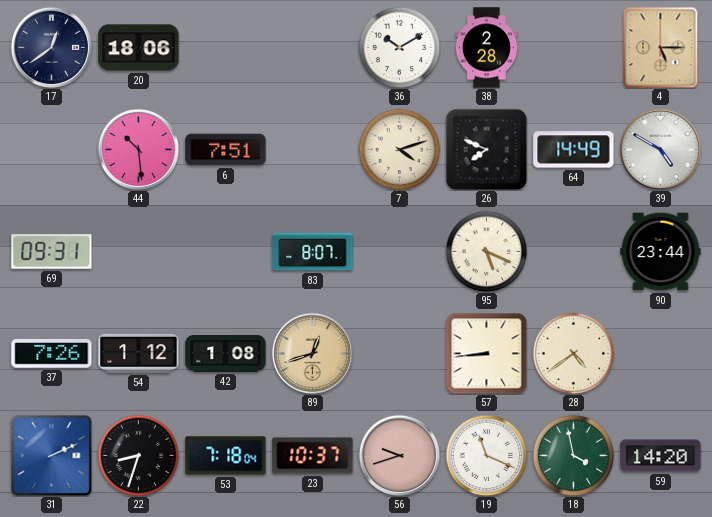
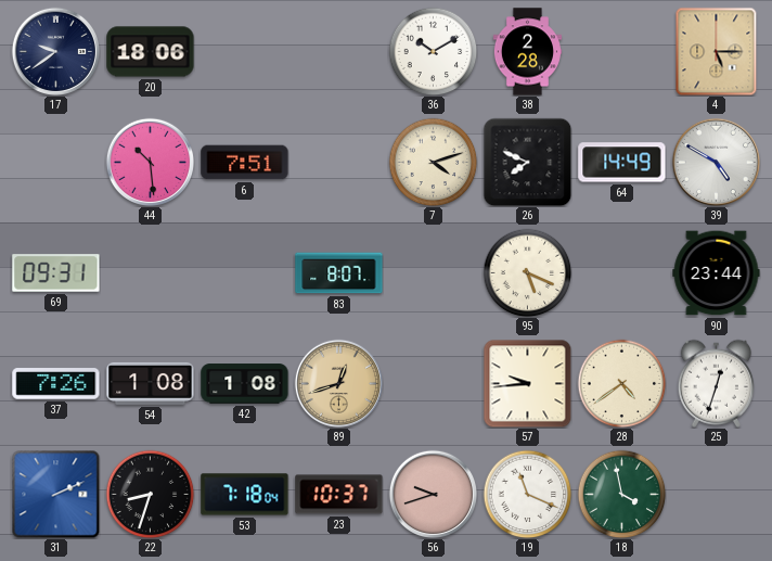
17: 12:39 -> 9:39
54: 1:12 -> 1:08
57: 8:44 -> 9:44
25: none -> 12:33
59: 14:20 -> none
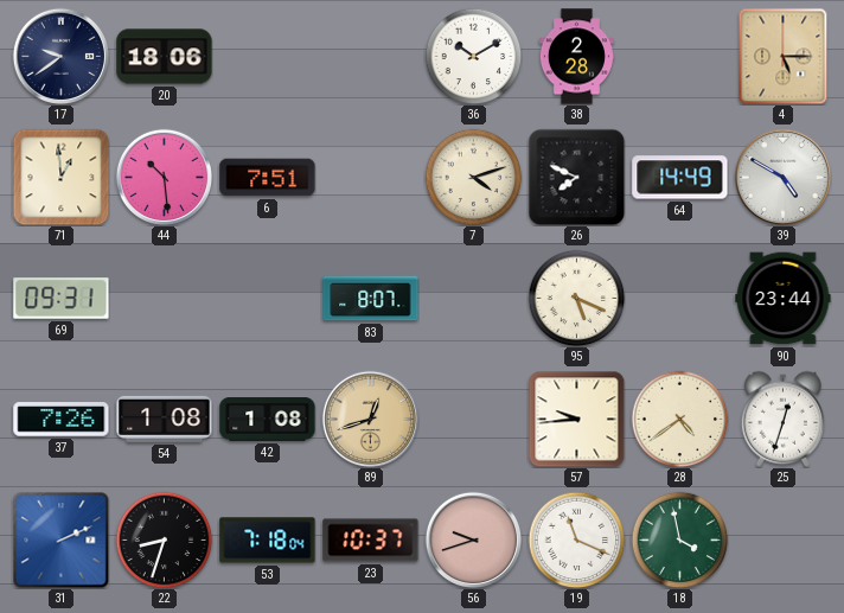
71: none -> 12:59
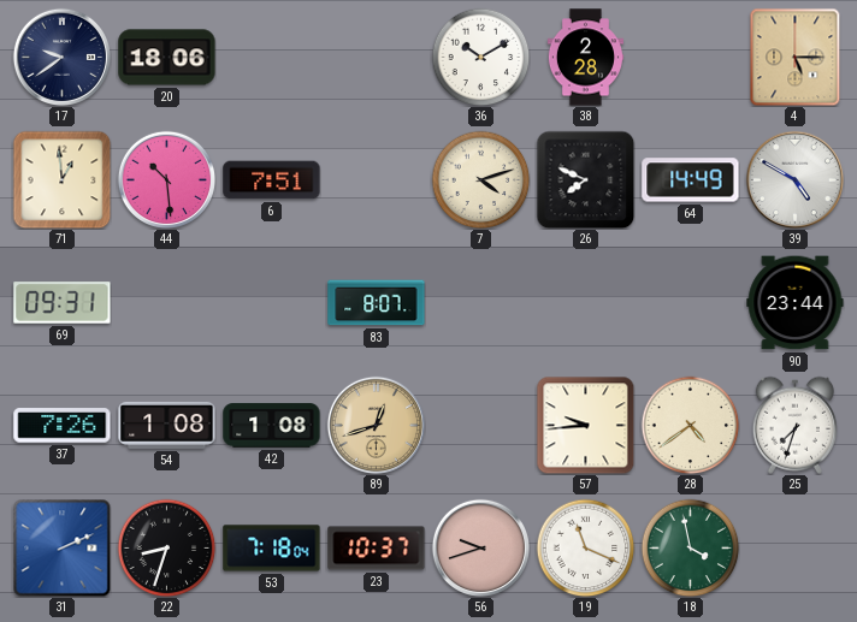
95: 5:19 -> none
25: 12:33 -> 7:33
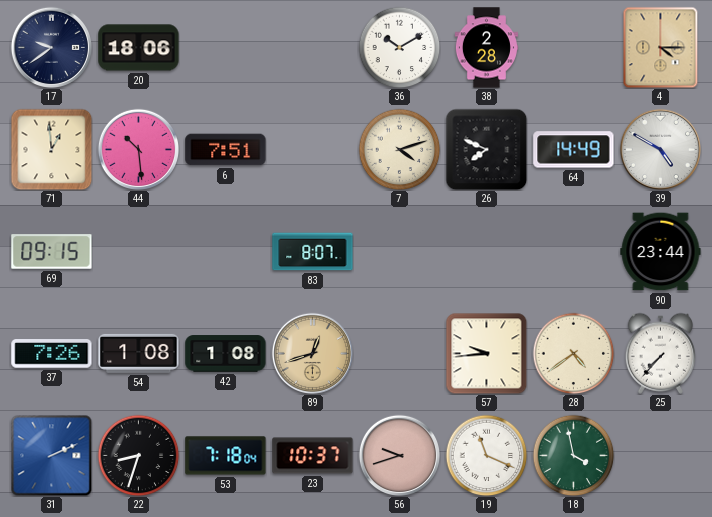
4: 5:15 -> 4:15
69: 09:31 -> 09:15
25: 7:33 -> 7:37
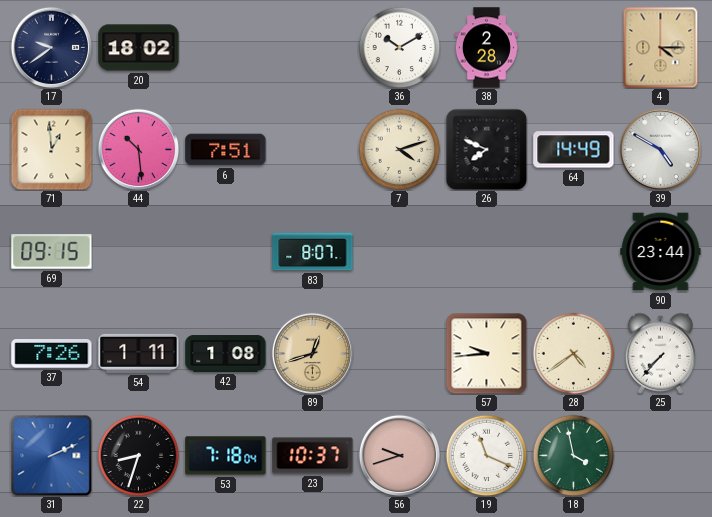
20: 18:06 -> 18:02
54: 1:08 -> 1:11
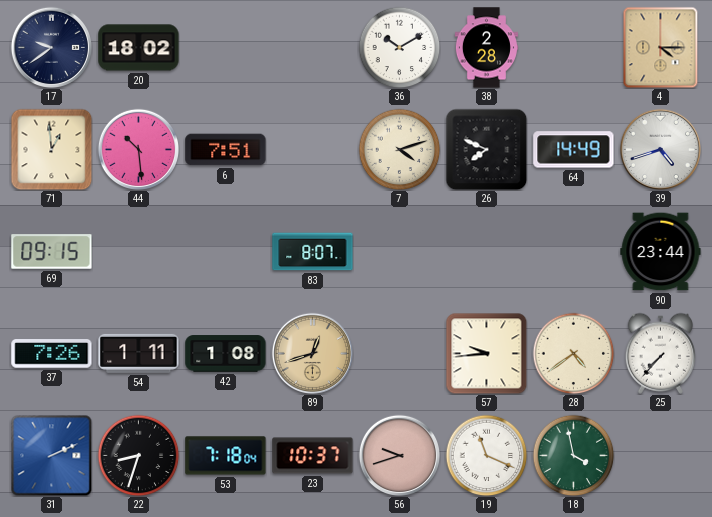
39: 4:50 -> 4:42
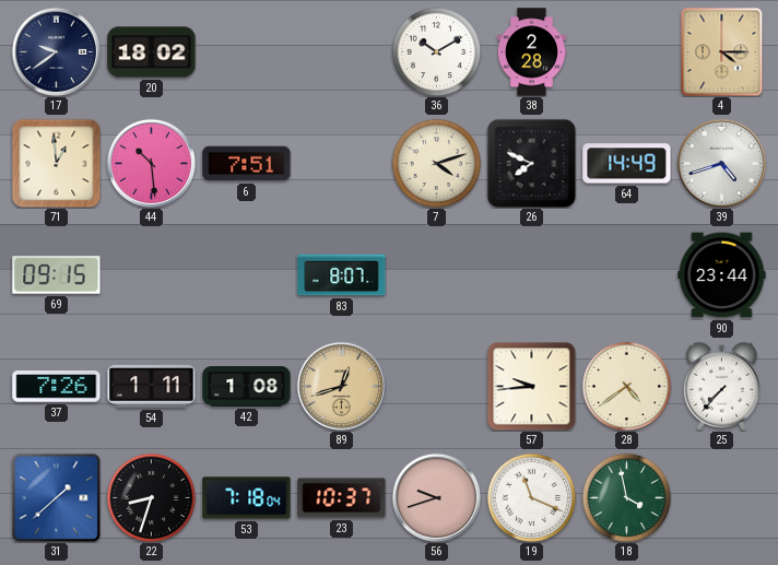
31: 2:11 -> 1:38
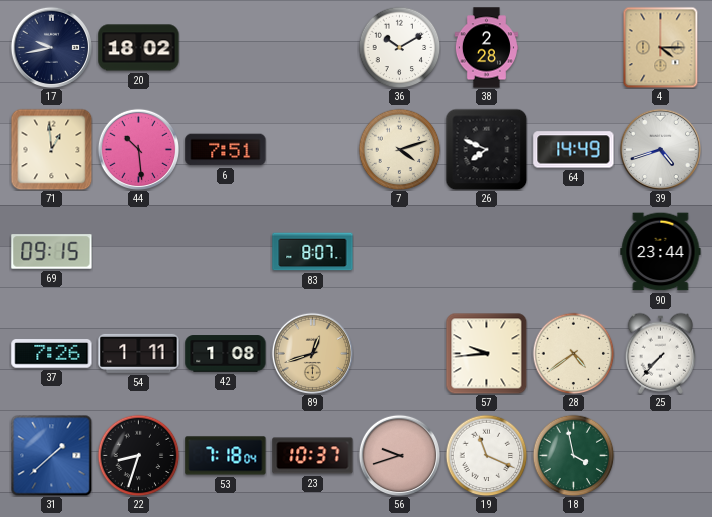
17: 9:39 -> 9:43
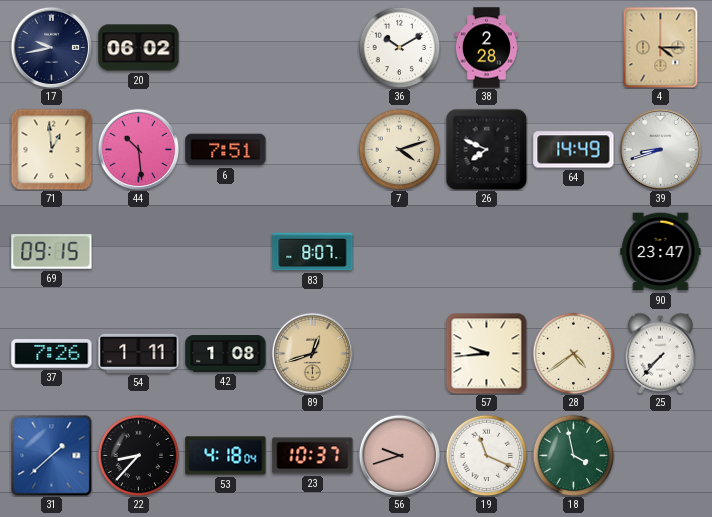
20: 18:02 -> 06:02
39: 4:42 -> 8:42
90: 23:44 -> 23:47
22: 8:33 -> 8:37
53: 7:18 -> 4:18
